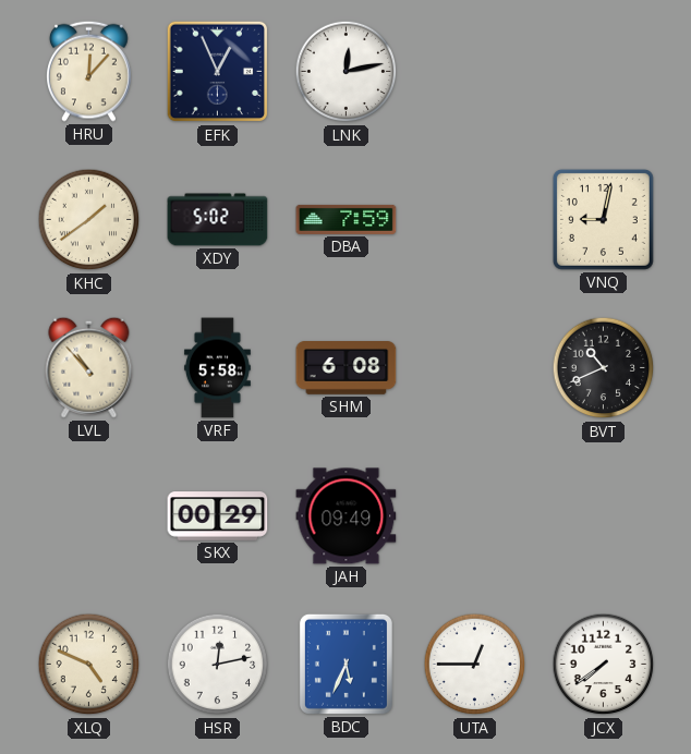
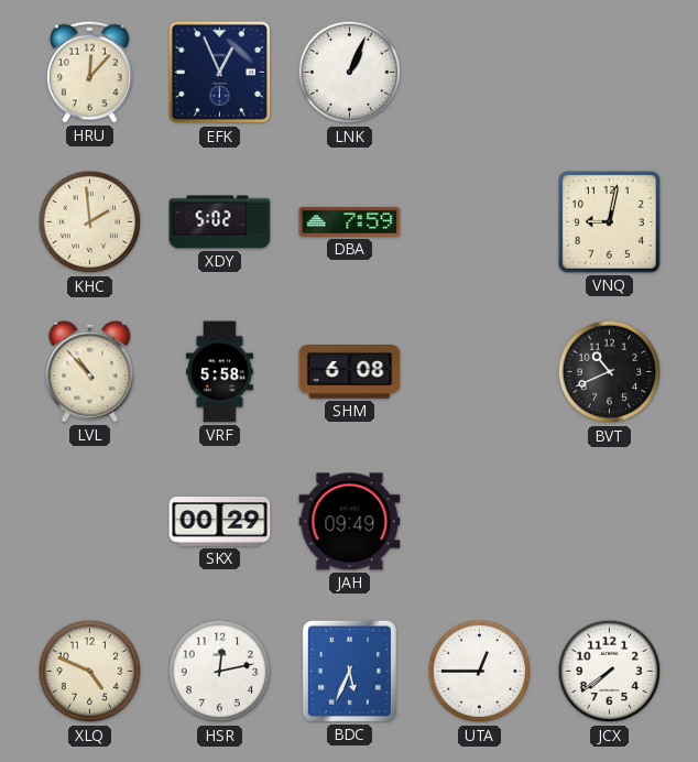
LNK: 12:13 -> 1:04
KHC: 1:39 -> 1:59
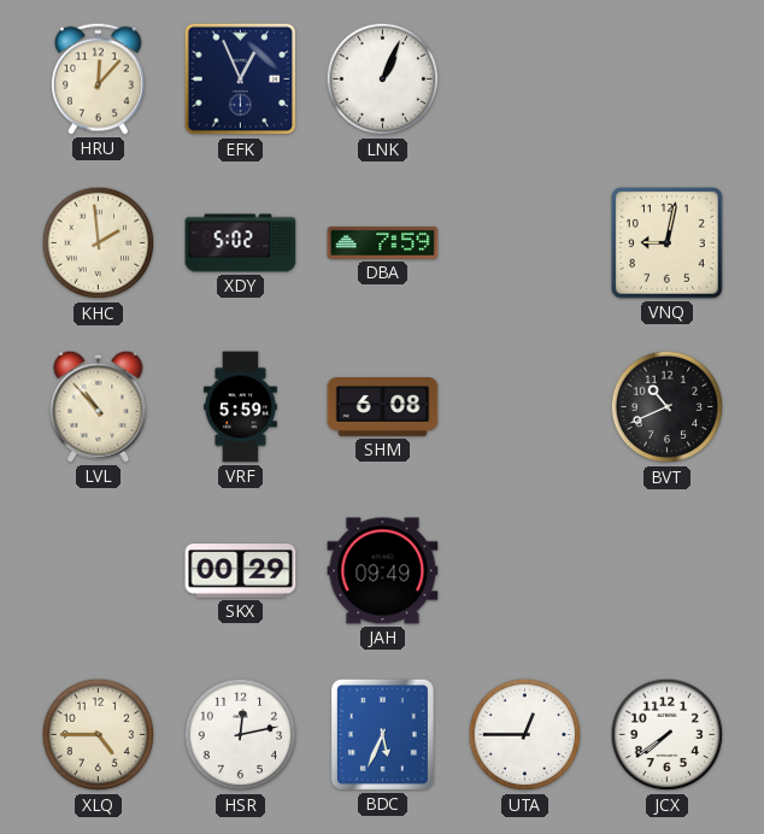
VRF: 5:58 -> 5:59
XLQ: 4:49 -> 4:45
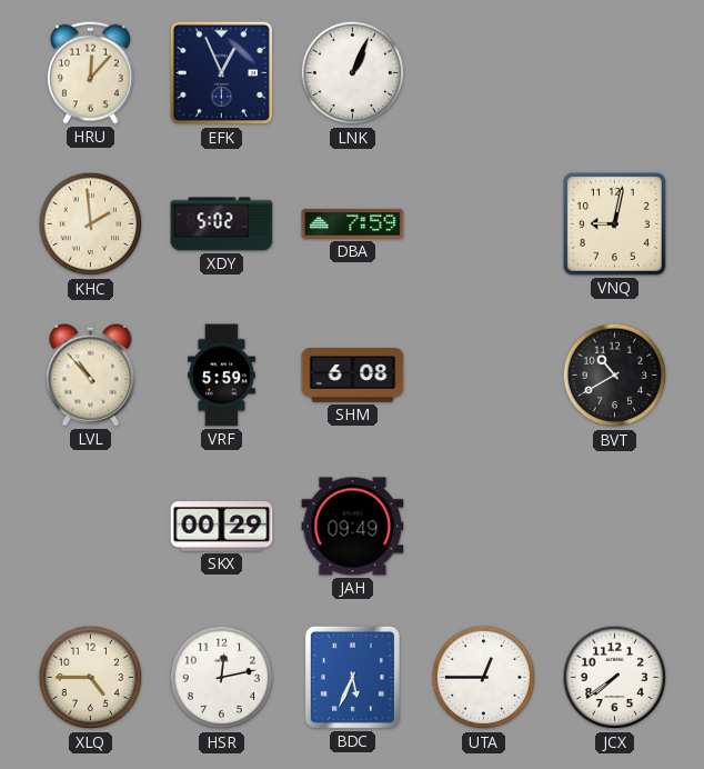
BVT: 10:41 -> 10:40
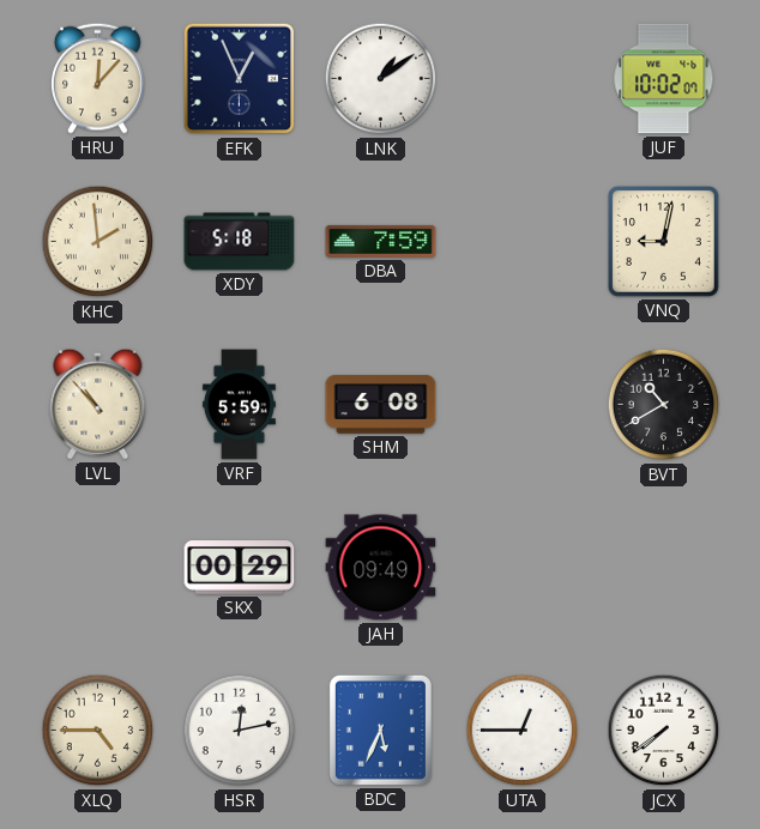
LNK: 1:04 -> 1:09
JUF: none -> 10:02
XDY: 5:02 -> 5:18
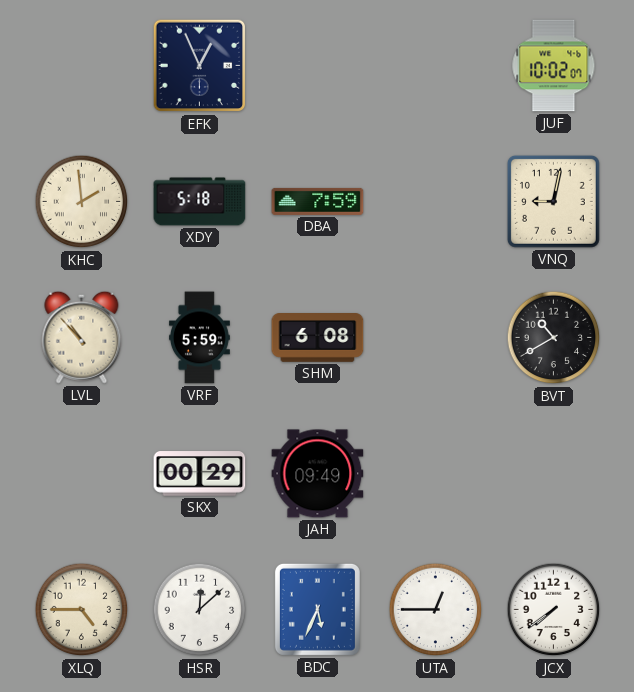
HRU: 12:07 -> none
LNK: 1:09 -> none
HSR: 12:13 -> 12:08
